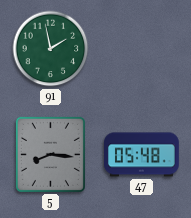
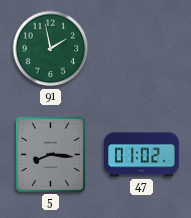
47: 05:48 -> 01:02
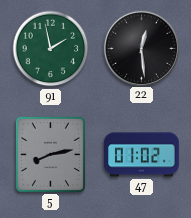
22: none -> 12:29
5: 8:16 -> 8:13
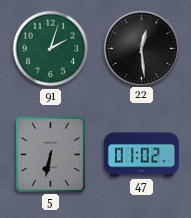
91: 1:58 -> 2:03
5: 8:13 -> 6:32
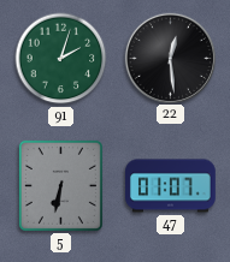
47: 01:02 -> 01:07
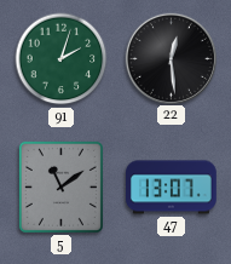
5: 6:32 -> 11:09
47: 01:07 -> 13:07
